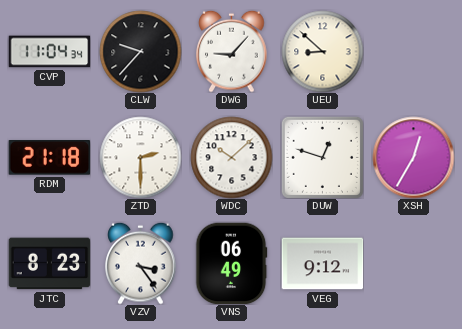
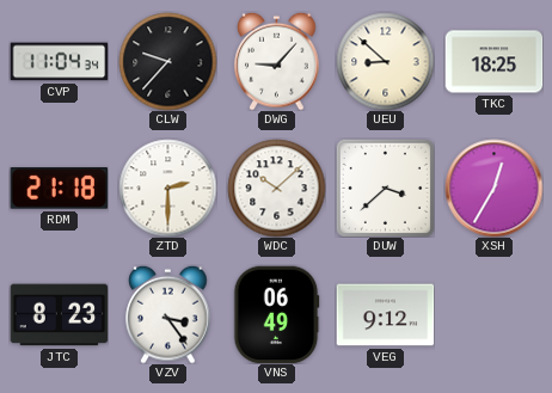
TKC: none -> 18:25
DUW: 12:48 -> 3:38
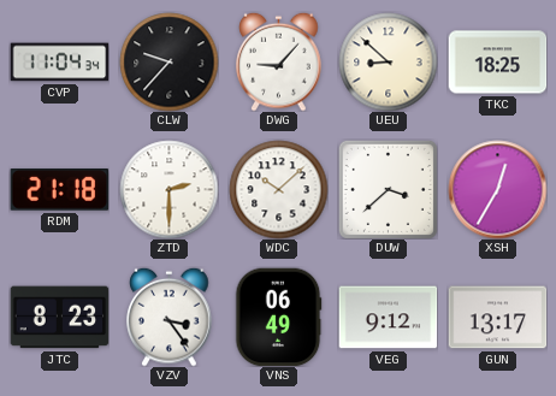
GUN: none -> 13:17
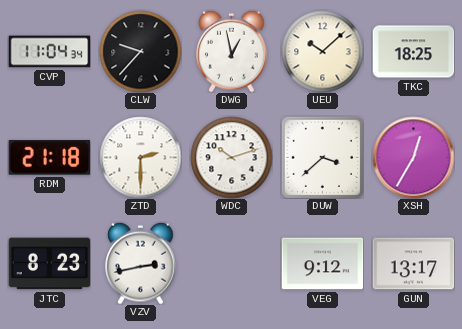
DWG: 9:07 -> 12:58
UEU: 8:52 -> 10:08
WDC: 10:08 -> 10:12
VZV: 3:24 -> 2:43
VNS: 06:49 -> none
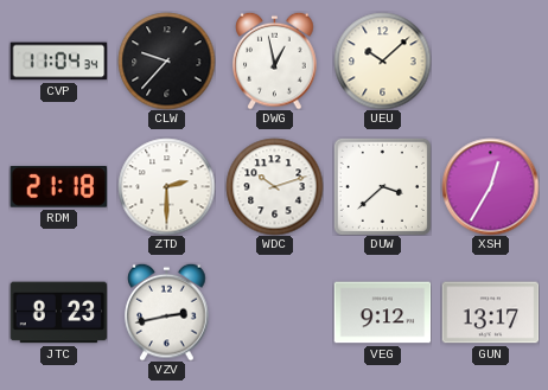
TKC: 18:25 -> none
